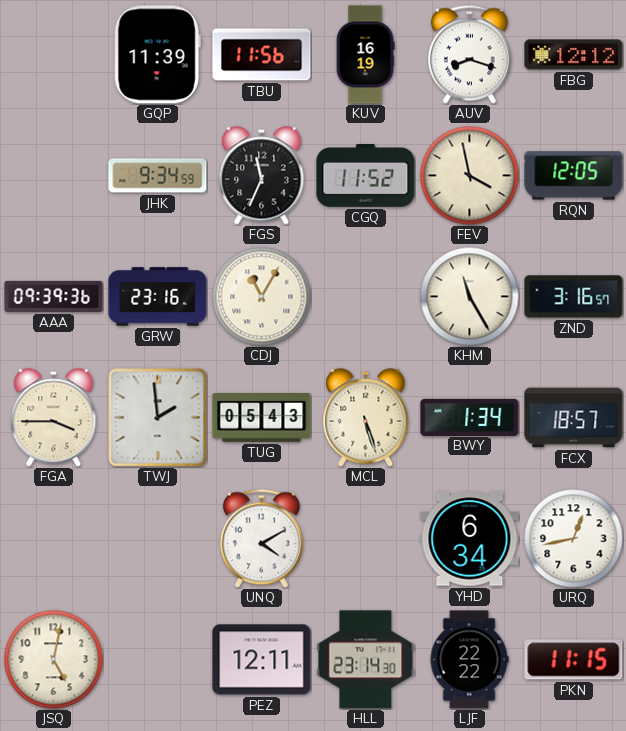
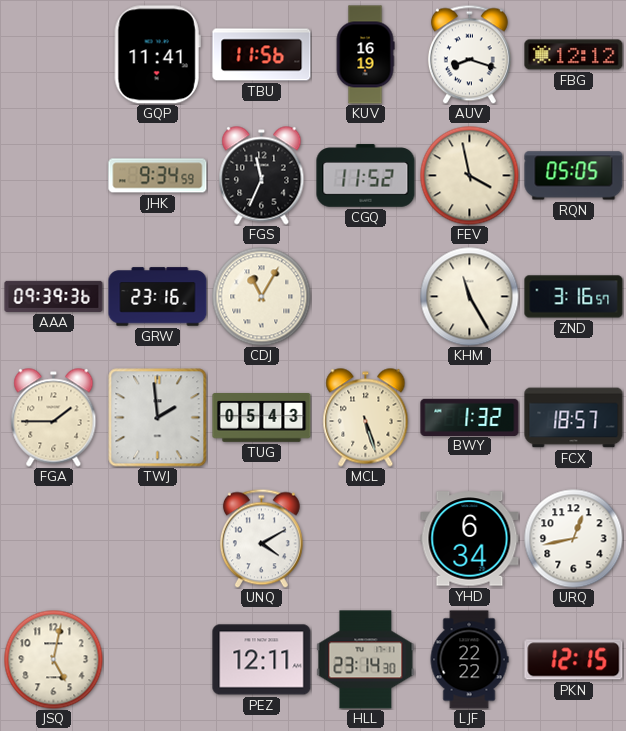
GQP: 11:39 -> 11:41
RQN: 12:05 -> 05:05
FGA: 3:45 -> 1:45
BWY: 1:34 -> 1:32
PKN: 11:15 -> 12:15
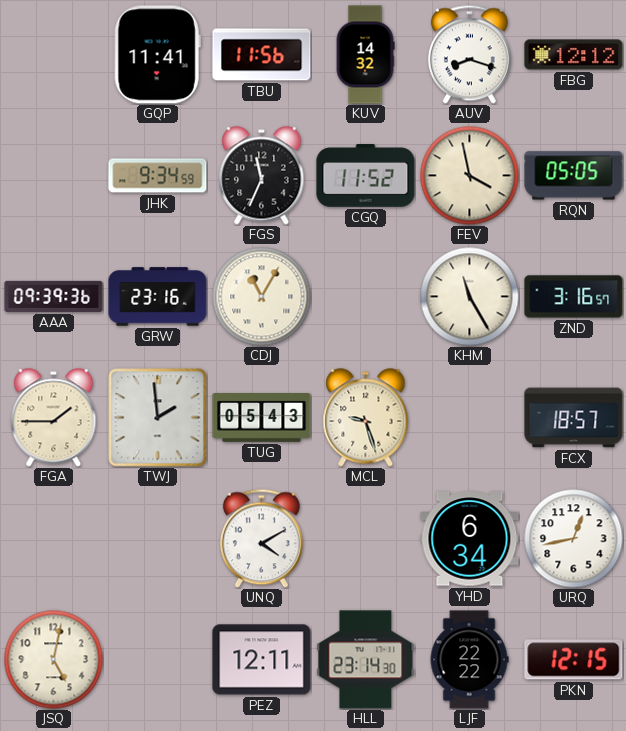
KUV: 16:19 -> 14:32
MCL: 5:27 -> 9:27
BWY: 1:32 -> none
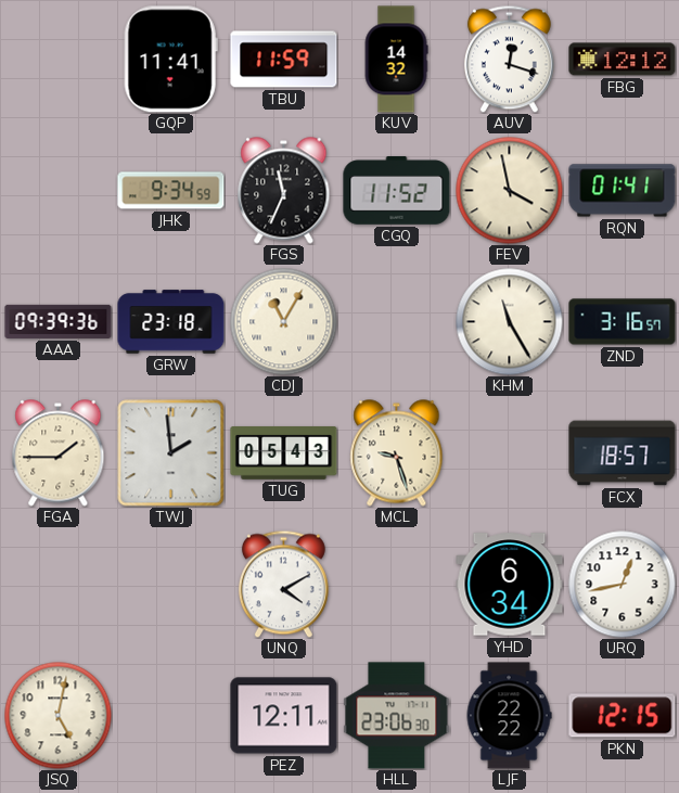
TBU: 11:56 -> 11:59
AUV: 8:18 -> 12:18
RQN: 05:05 -> 01:41
GRW: 23:16 -> 23:18
HLL: 23:14 -> 23:06
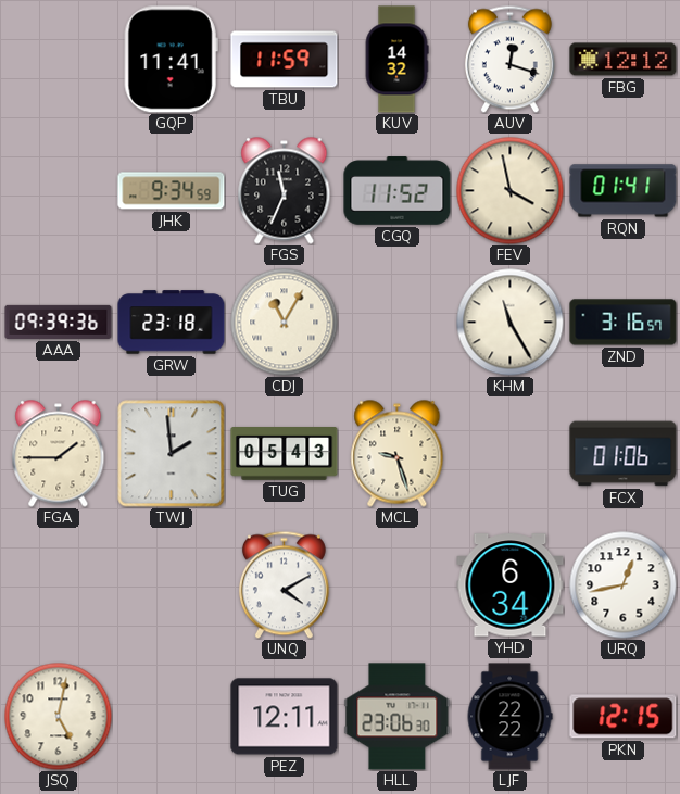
FCX: 18:57 -> 01:06
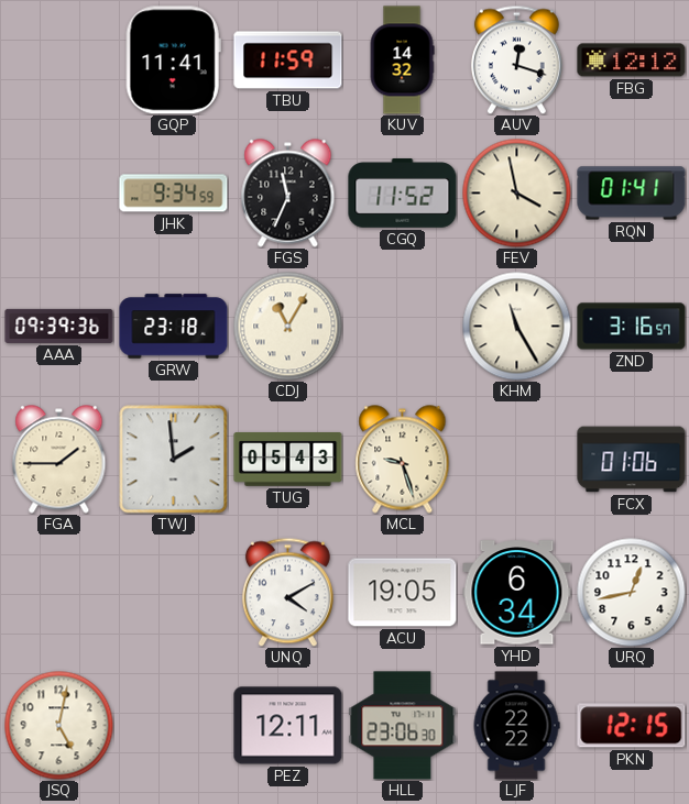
ACU: none -> 19:05
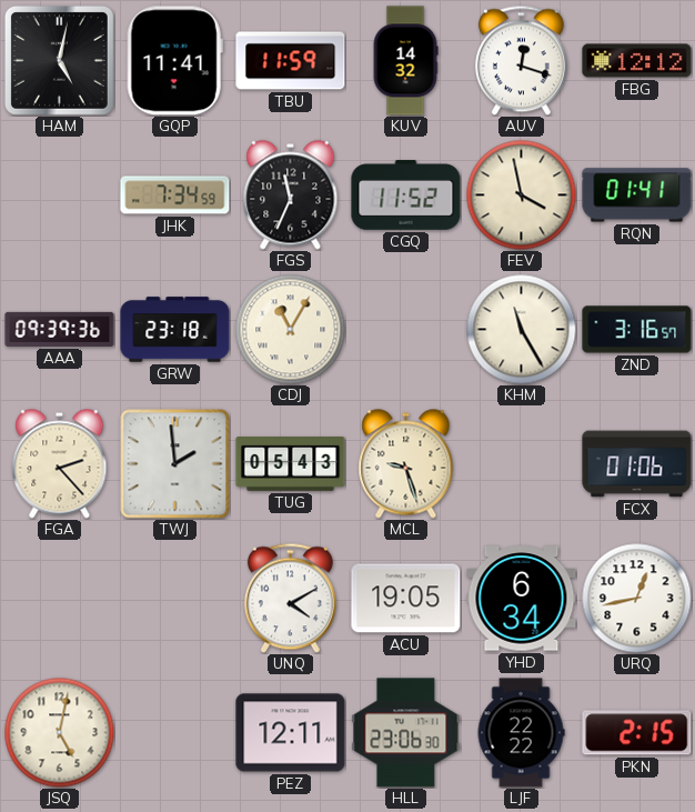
HAM: none -> 5:02
JHK: 9:34 -> 7:34
FGA: 1:45 -> 2:23
PKN: 12:15 -> 2:15
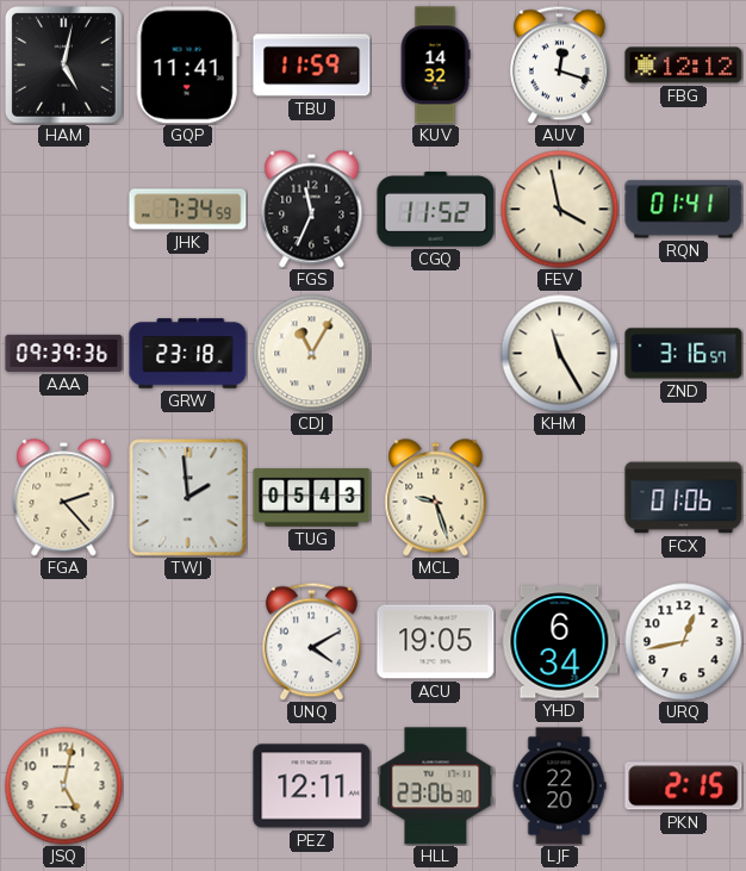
LJF: 22:22 -> 22:20
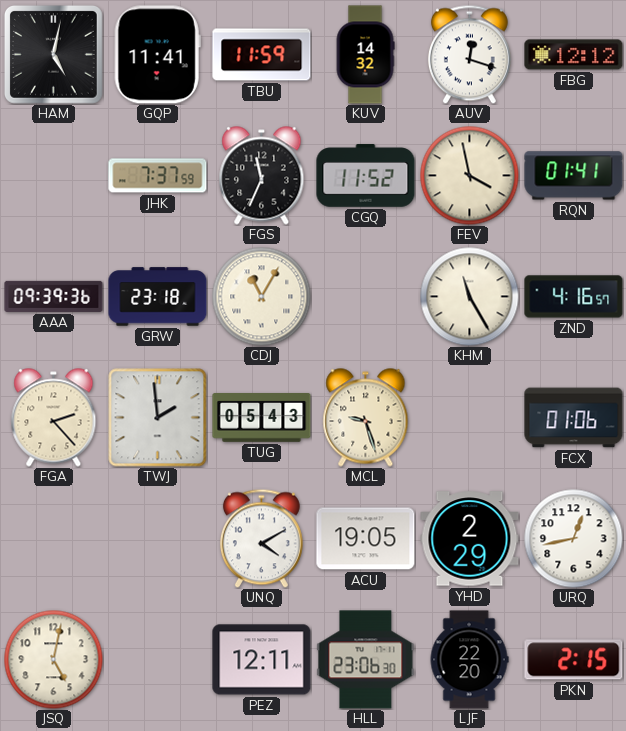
JHK: 7:34 -> 7:37
ZND: 3:16 -> 4:16
YHD: 6:34 -> 2:29
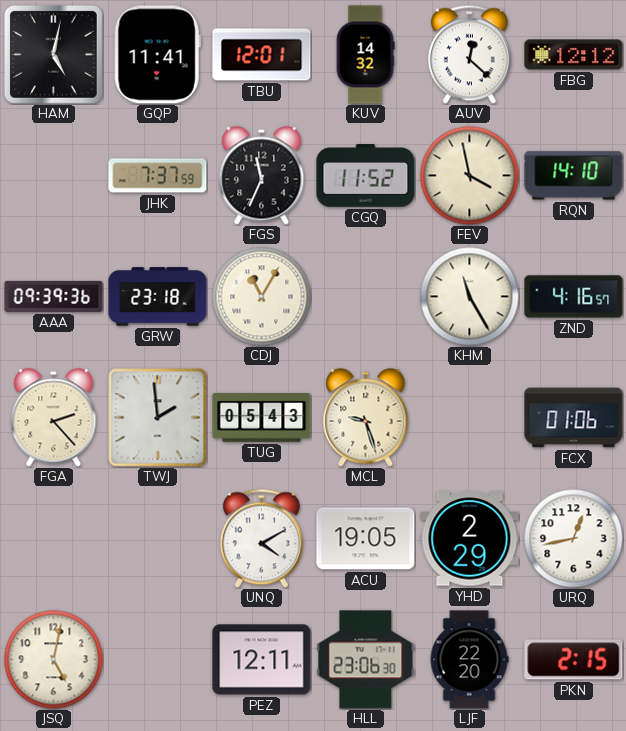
TBU: 11:59 -> 12:01
AUV: 12:18 -> 12:22
RQN: 01:41 -> 14:10
